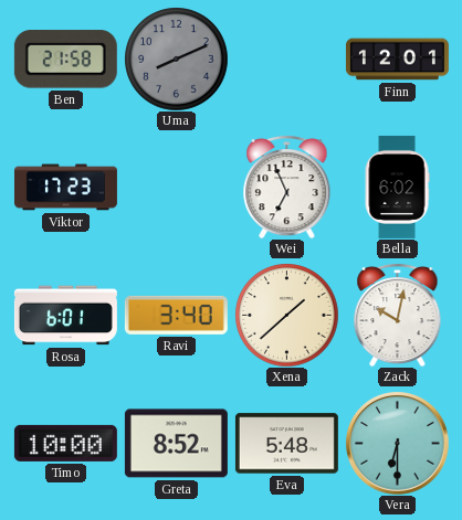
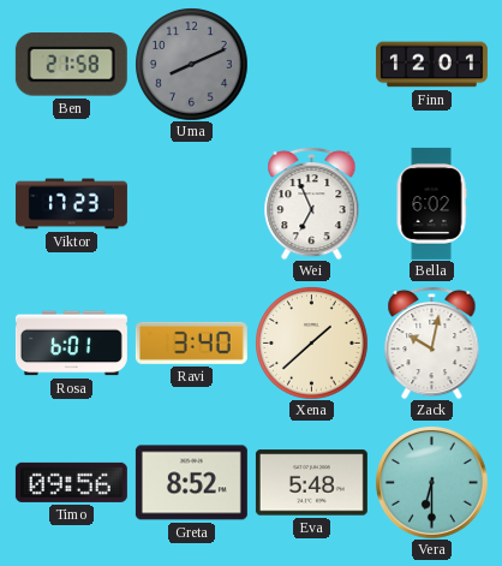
Timo: 10:00 -> 09:56
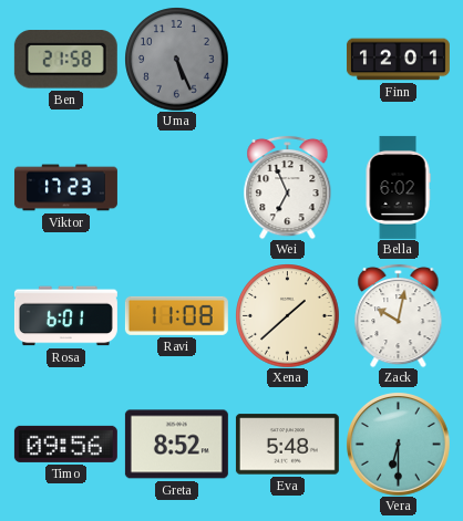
Uma: 8:11 -> 5:26
Ravi: 3:40 -> 11:08
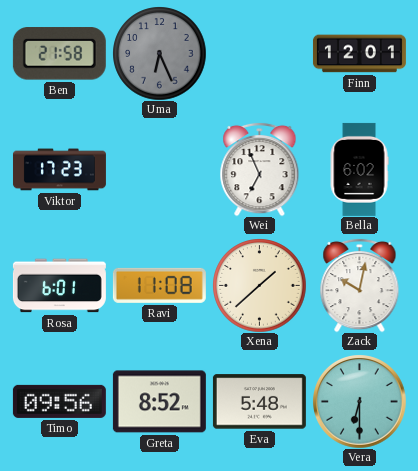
Uma: 5:26 -> 6:26
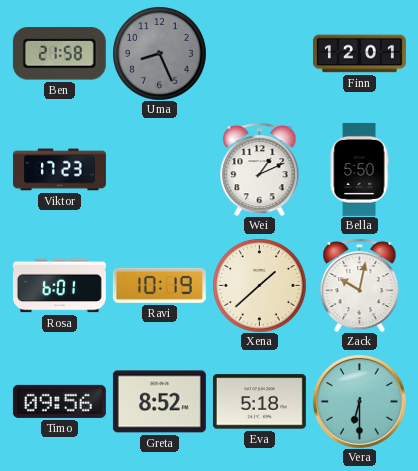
Uma: 6:26 -> 8:26
Wei: 6:56 -> 1:11
Bella: 6:02 -> 5:50
Ravi: 11:08 -> 10:19
Eva: 5:48 -> 5:18
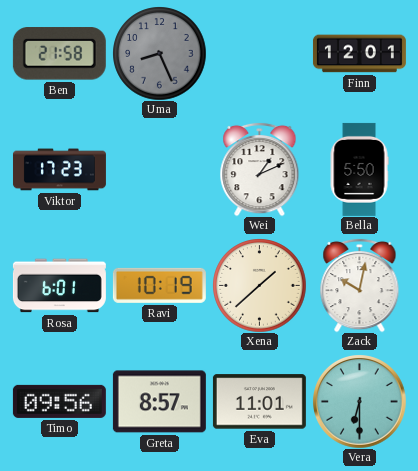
Greta: 8:52 -> 8:57
Eva: 5:18 -> 11:01
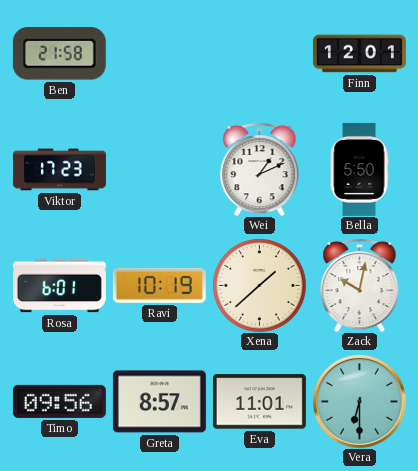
Uma: 8:26 -> none
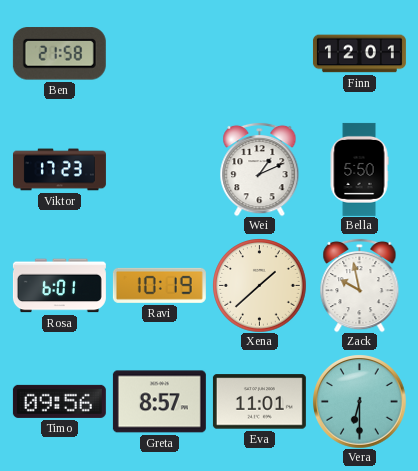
Zack: 10:02 -> 9:58
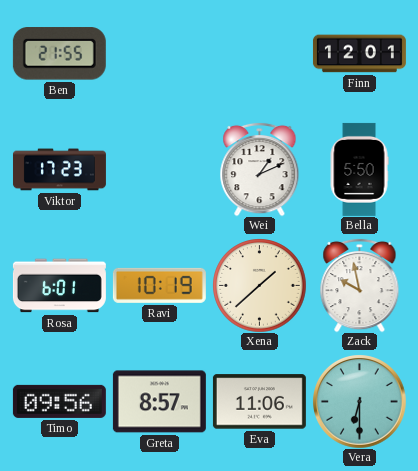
Ben: 21:58 -> 21:55
Eva: 11:01 -> 11:06
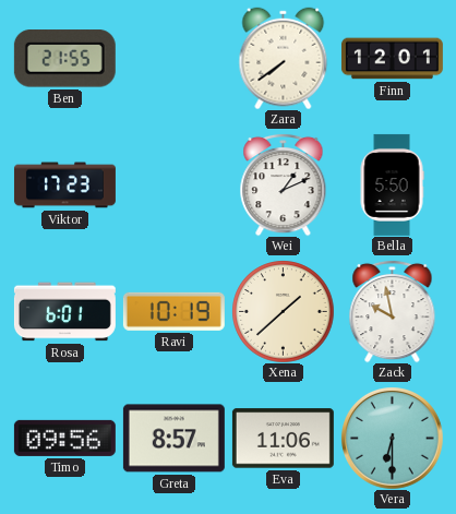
Zara: none -> 7:39
